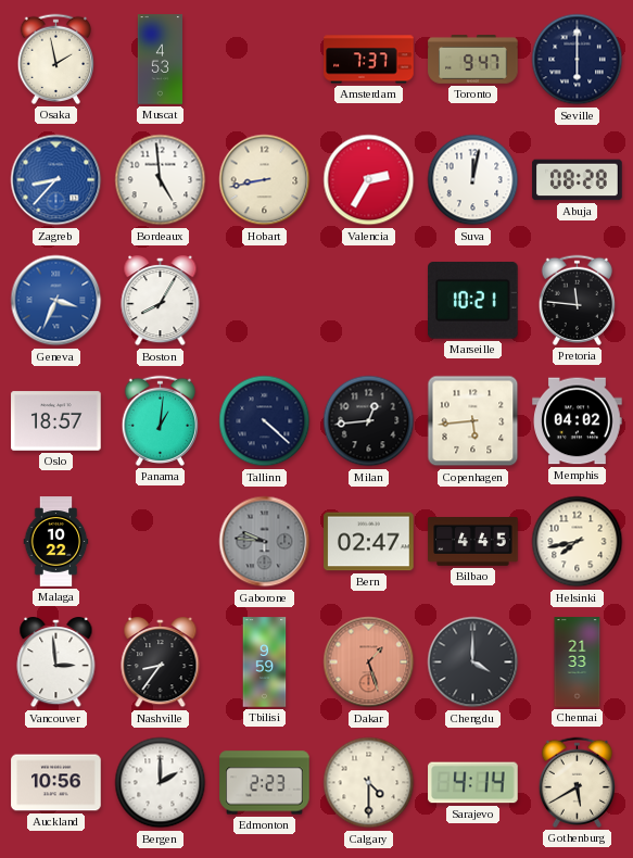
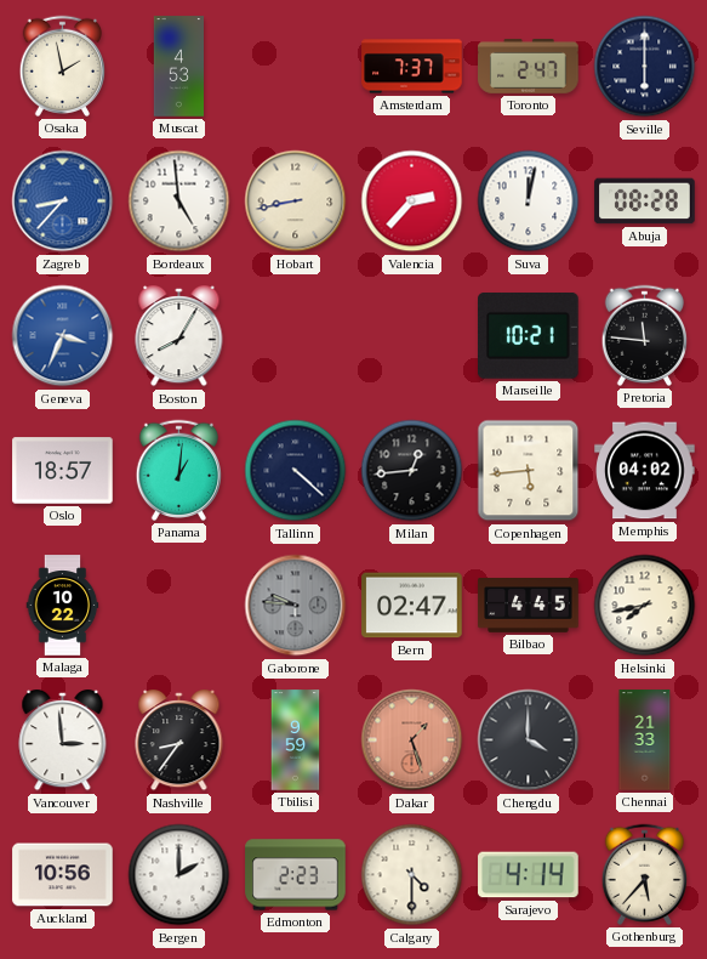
Toronto: 9:47 -> 2:47
Valencia: 2:35 -> 2:37
Gothenburg: 5:40 -> 5:37
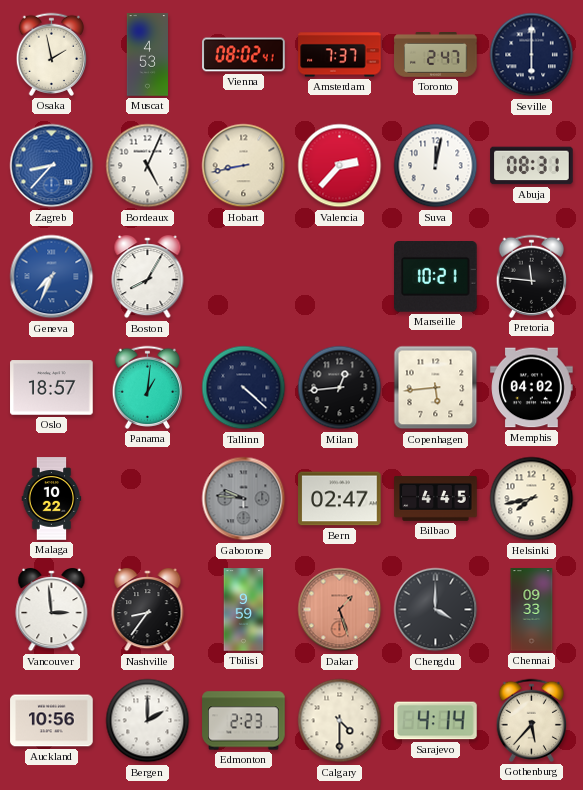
Vienna: none -> 08:02
Bordeaux: 4:59 -> 5:04
Abuja: 08:28 -> 08:31
Geneva: 3:34 -> 7:34
Chennai: 21:33 -> 09:33
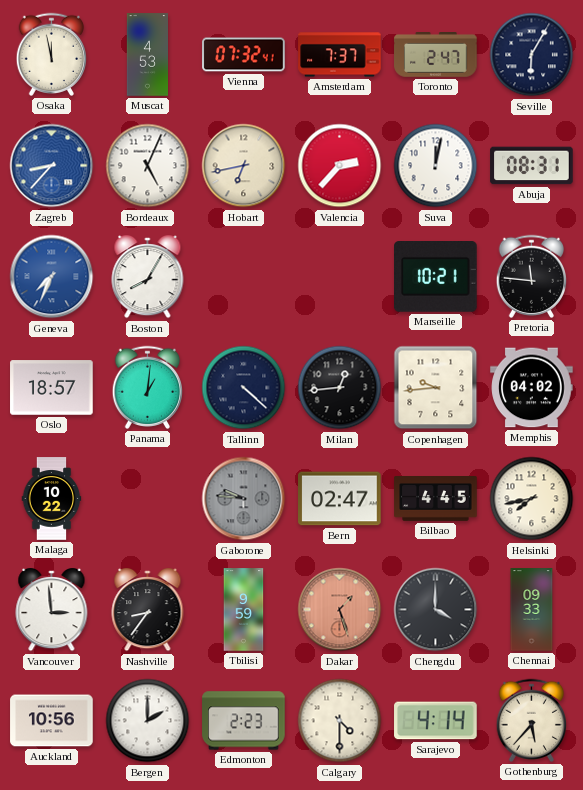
Osaka: 1:58 -> 11:58
Vienna: 08:02 -> 07:32
Seville: 6:00 -> 6:05
Hobart: 8:43 -> 6:43
Copenhagen: 5:44 -> 9:44
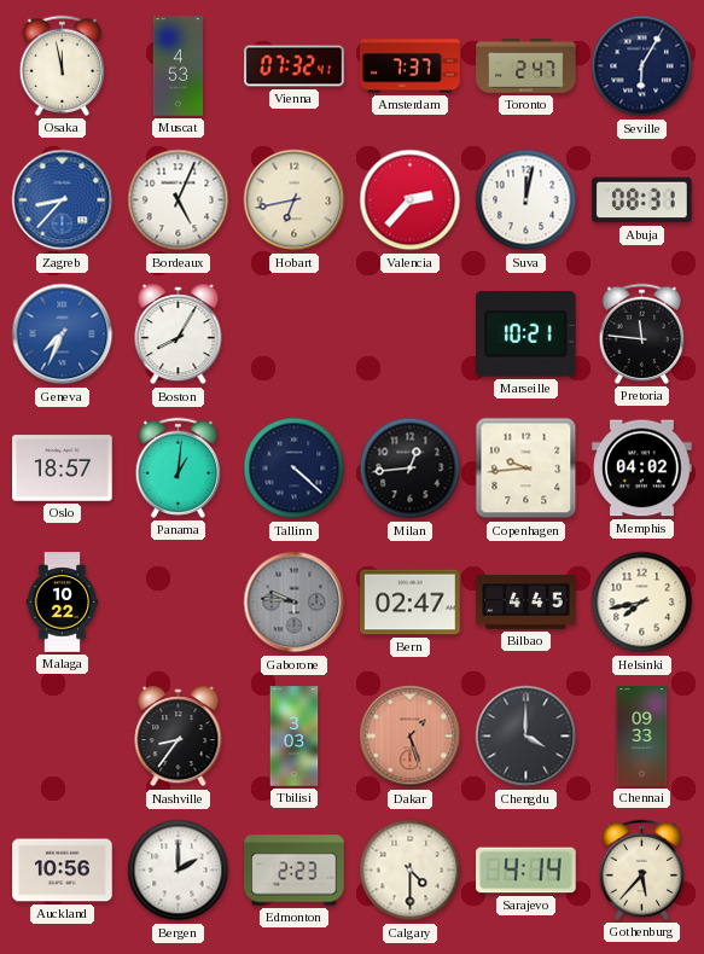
Vancouver: 2:59 -> none
Tbilisi: 9:59 -> 3:03
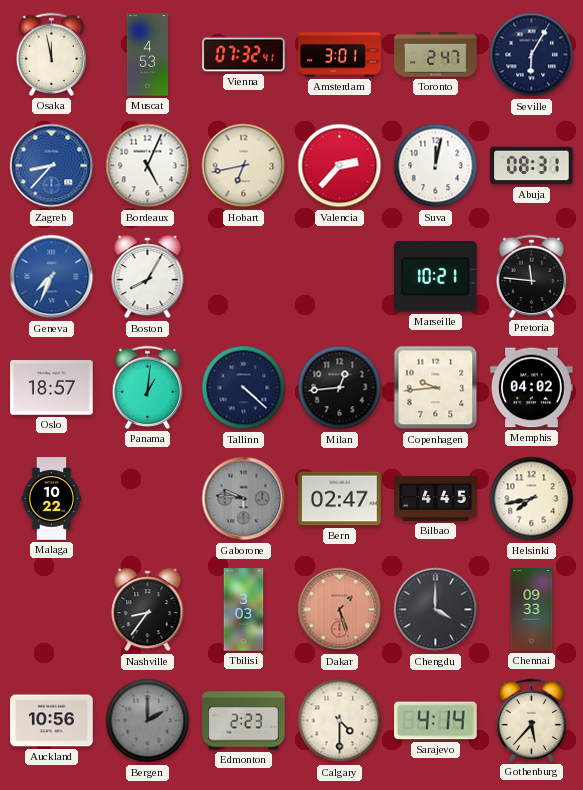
Amsterdam: 7:37 -> 3:01
Bergen dial: white -> grey
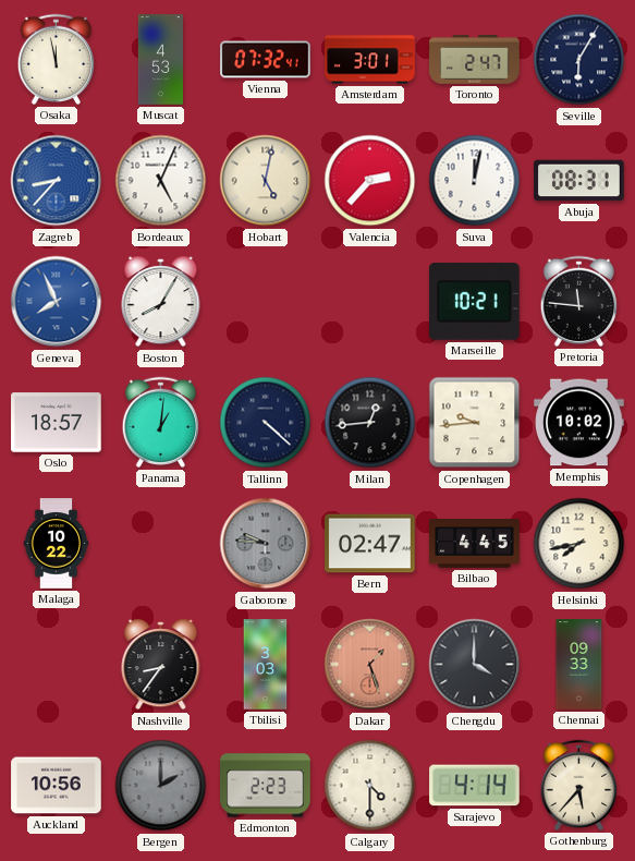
Hobart: 6:43 -> 5:02
Geneva: 7:34 -> 7:56
Memphis: 04:02 -> 10:02
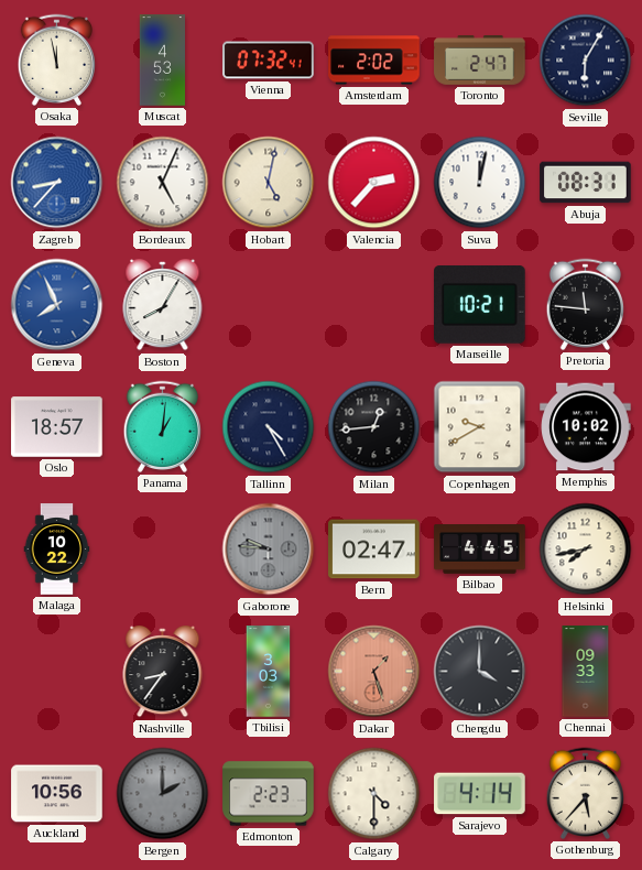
Amsterdam: 3:01 -> 2:02
Tallinn: 4:22 -> 4:25
Copenhagen: 9:44 -> 9:40
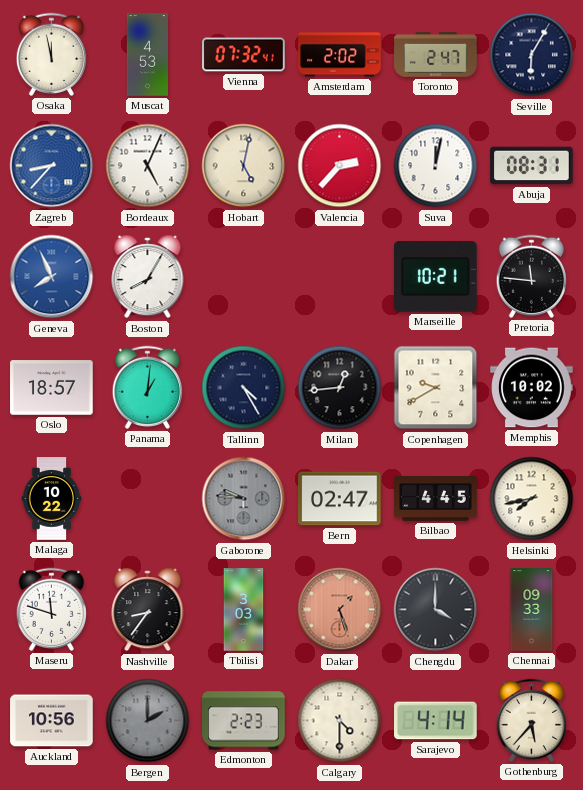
Maseru: none -> 11:48
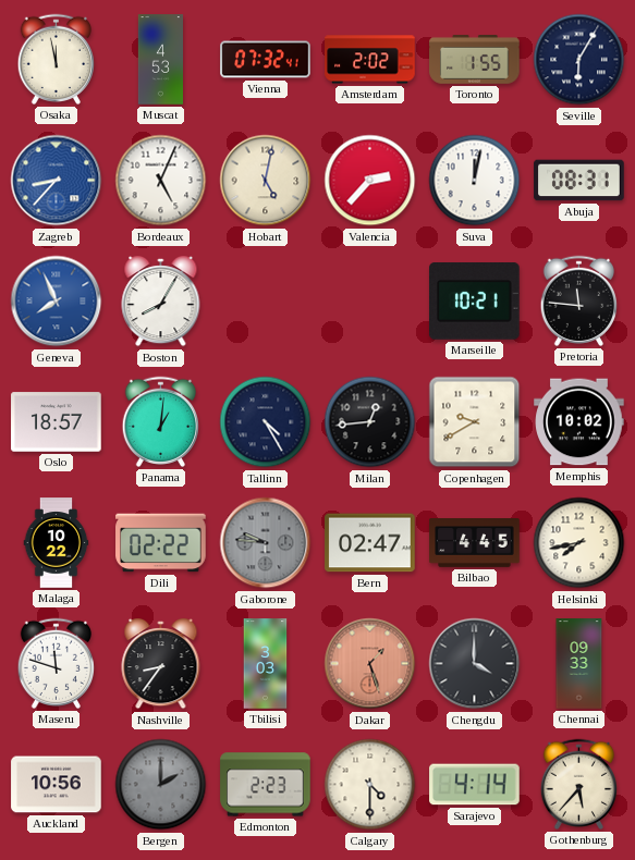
Toronto: 2:47 -> 1:55
Dili: none -> 02:22
